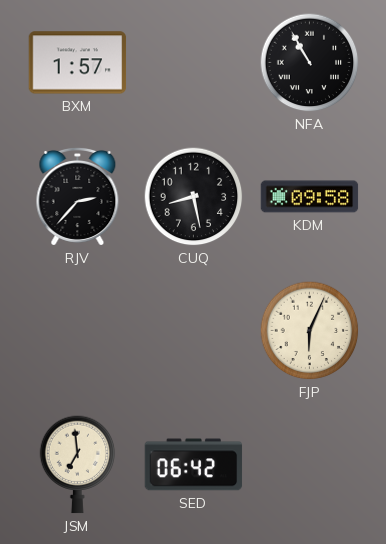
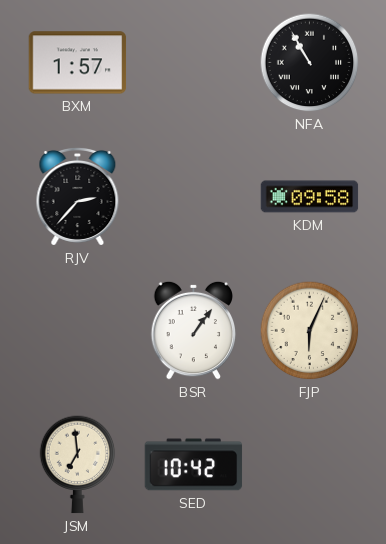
CUQ: 8:28 -> none
BSR: none -> 1:06
SED: 06:42 -> 10:42
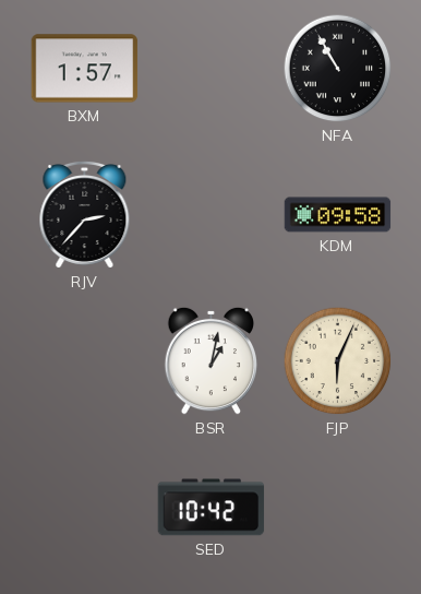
BSR: 1:06 -> 1:02
JSM: 6:59 -> none
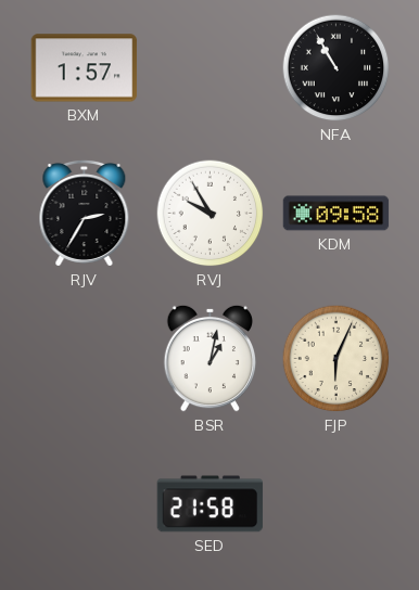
RJV: 2:37 -> 2:35
RVJ: none -> 9:55
SED: 10:42 -> 21:58
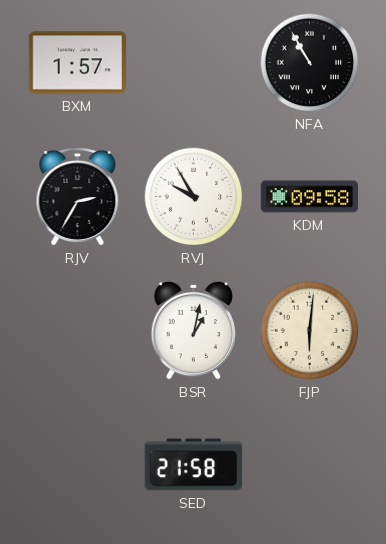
FJP: 6:04 -> 6:01
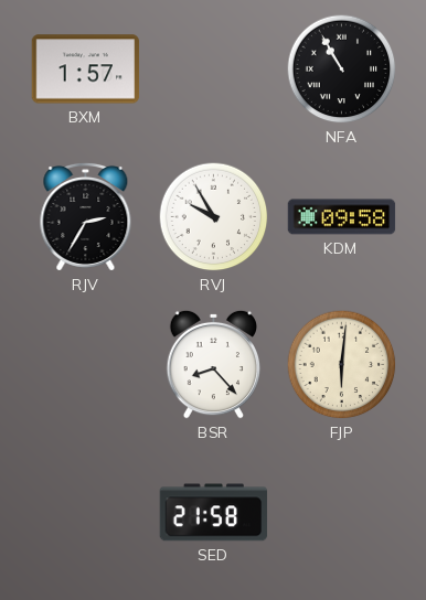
BSR: 1:02 -> 8:23
